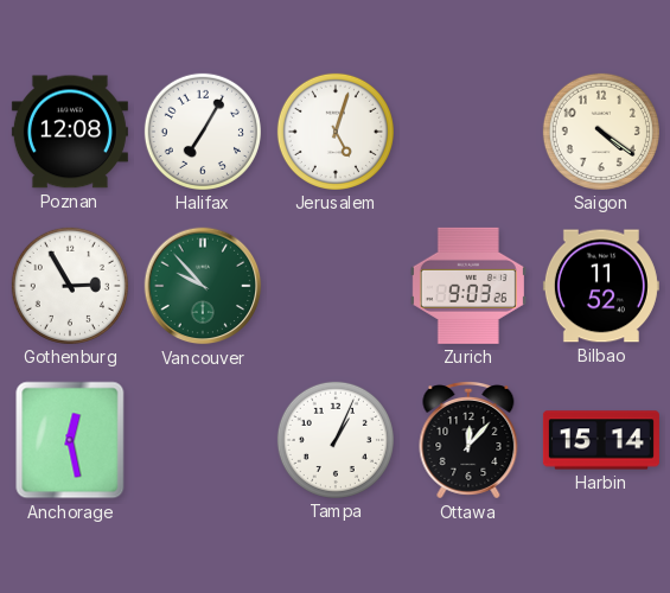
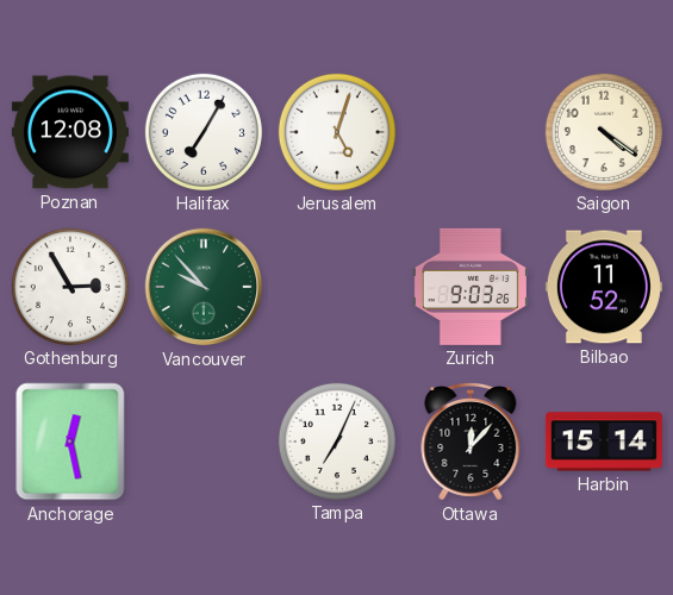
Tampa: 1:04 -> 7:04
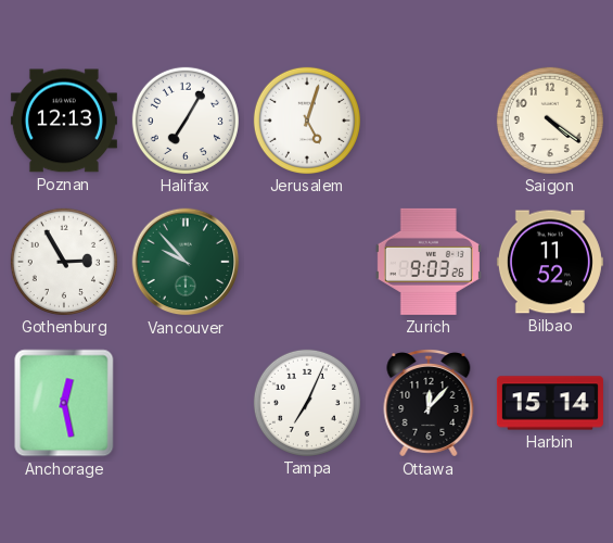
Poznan: 12:08 -> 12:13
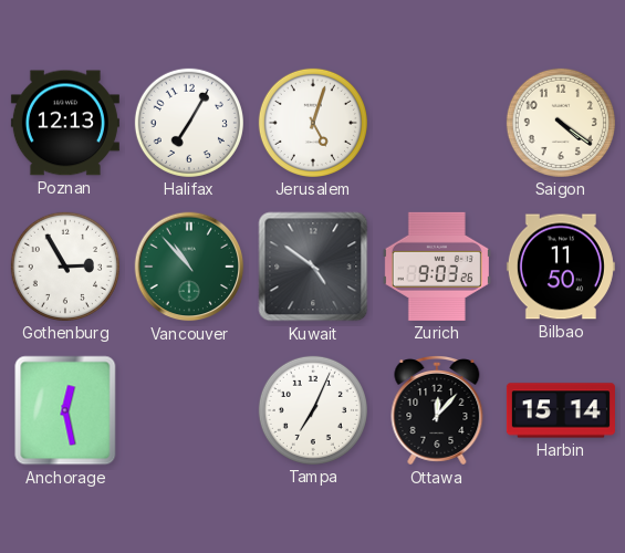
Vancouver: 9:53 -> 10:53
Kuwait: none -> 4:51
Bilbao: 11:52 -> 11:50
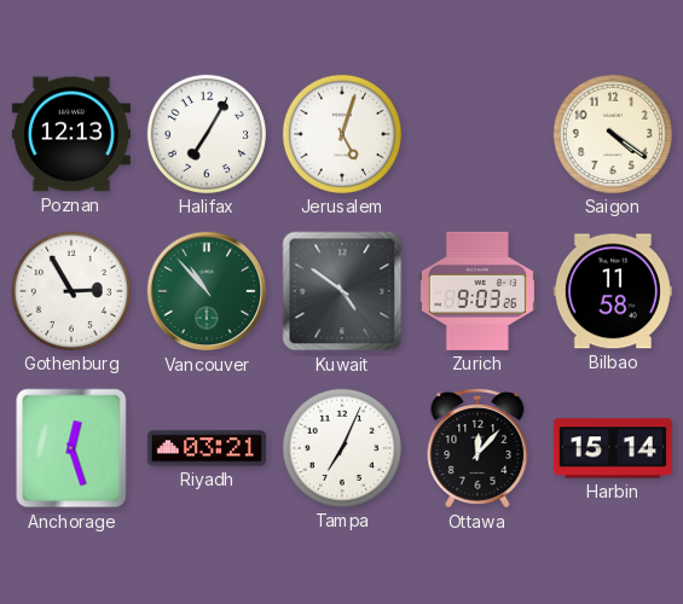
Bilbao: 11:50 -> 11:58
Anchorage: 12:28 -> 12:27
Riyadh: none -> 03:21
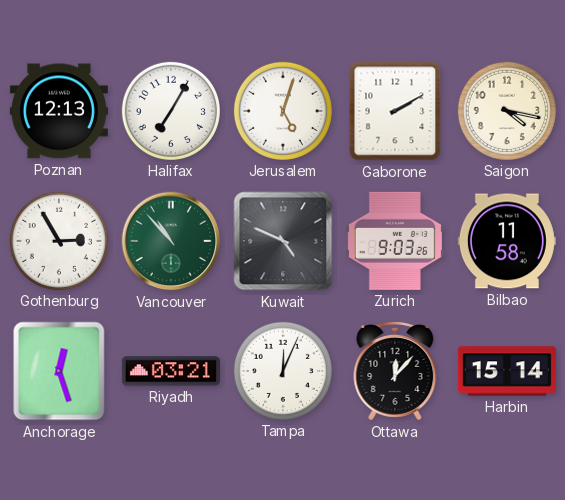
Gaborone: none -> 2:10
Saigon: 4:21 -> 4:17
Kuwait: 4:51 -> 4:49
Tampa: 7:04 -> 12:04
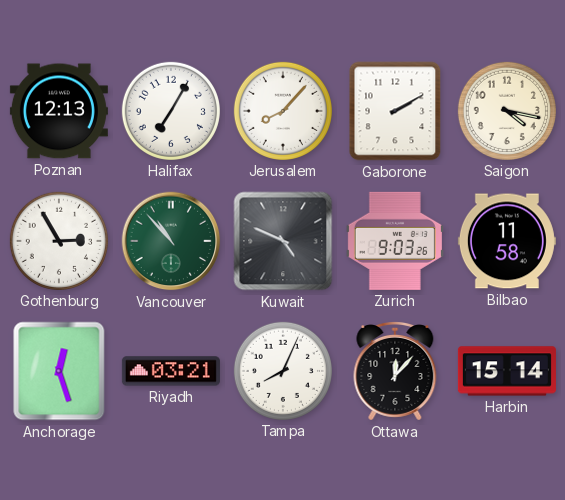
Jerusalem: 5:03 -> 8:07
Tampa: 12:04 -> 8:04
